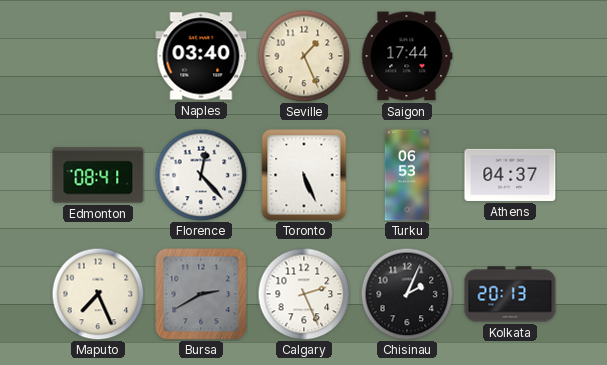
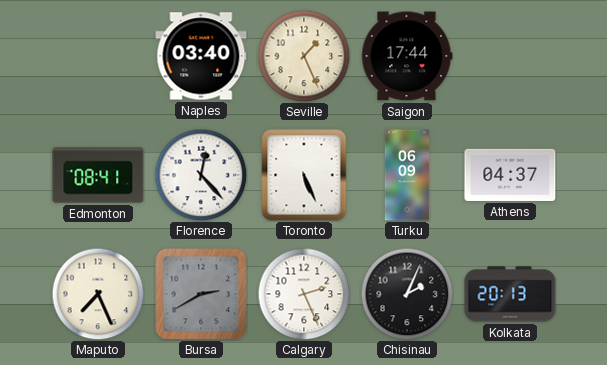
Turku: 06:53 -> 06:09
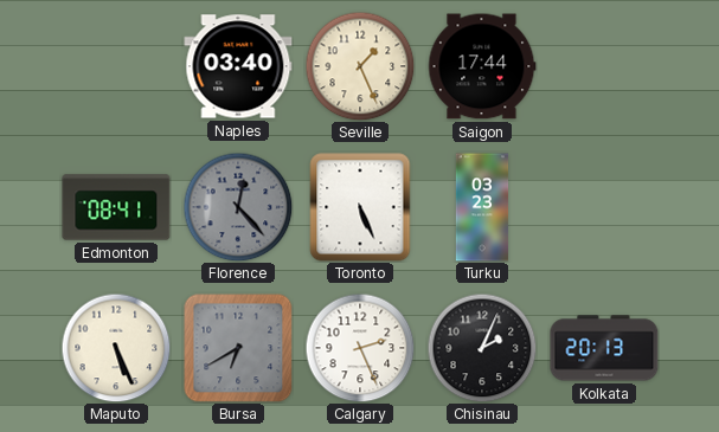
Florence dial: white -> grey
Turku: 06:09 -> 03:23
Athens: 04:37 -> none
Maputo: 7:26 -> 5:26
Bursa: 2:40 -> 6:40
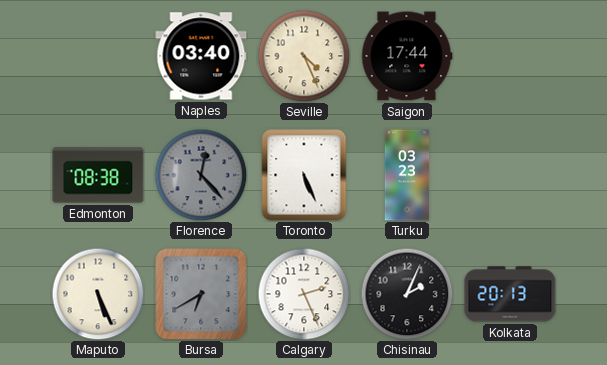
Seville: 1:26 -> 4:26
Edmonton: 08:41 -> 08:38
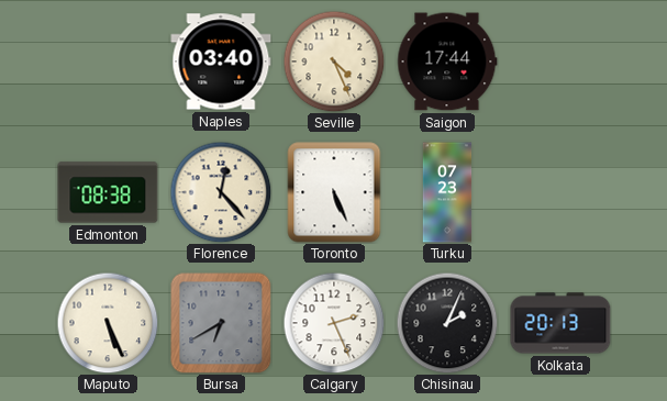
Florence dial: grey -> cream
Turku: 03:23 -> 07:23
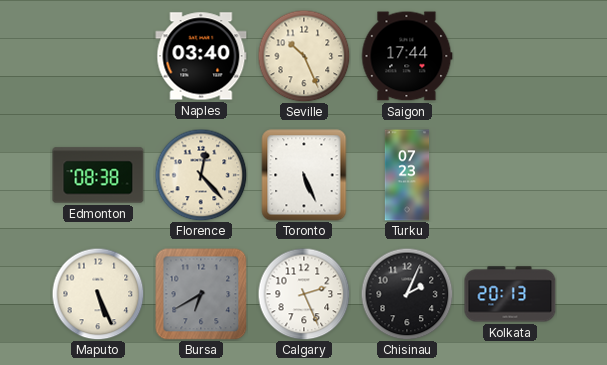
Seville: 4:26 -> 10:26
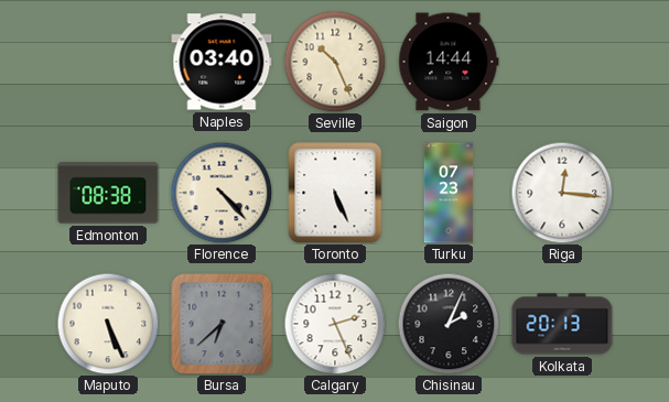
Saigon: 17:44 -> 14:44
Florence: 12:23 -> 4:23
Riga: none -> 12:16
Bursa: 6:40 -> 6:38
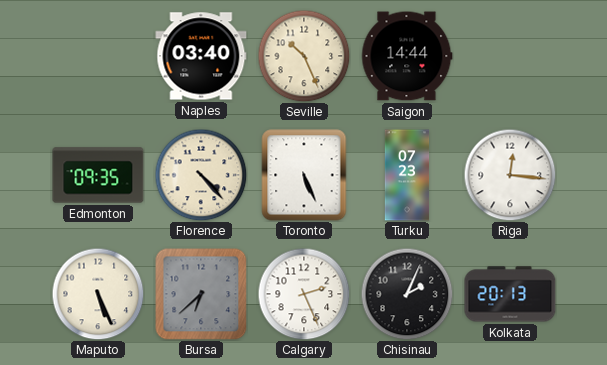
Edmonton: 08:38 -> 09:35
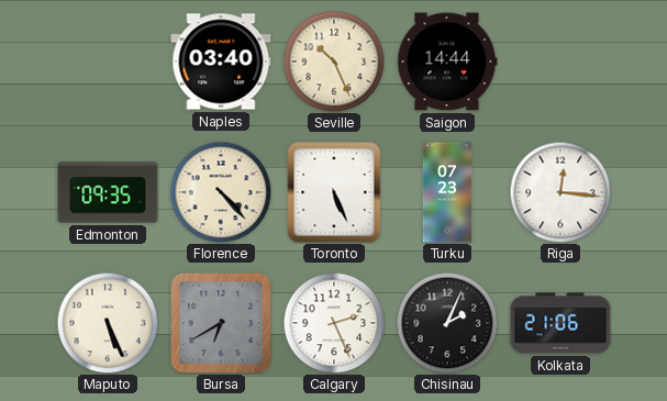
Bursa: 6:38 -> 6:40
Kolkata: 20:13 -> 21:06
